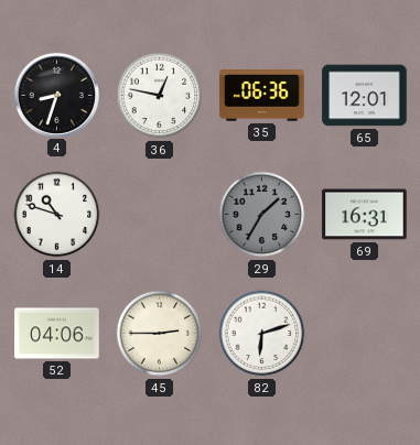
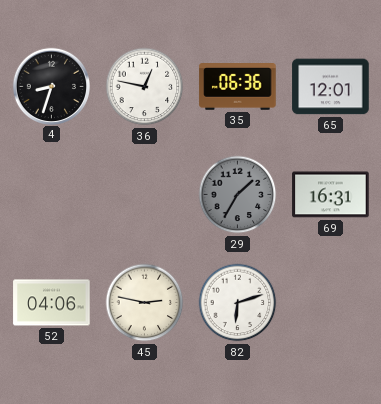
14: 10:48 -> none
45: 2:45 -> 2:47
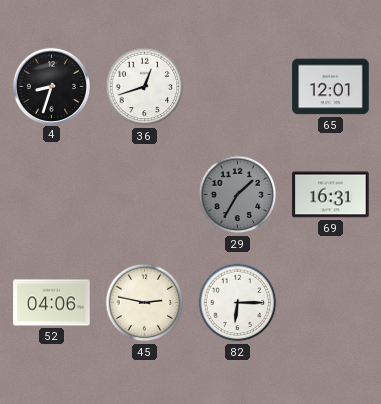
36: 12:47 -> 12:42
35: 06:36 -> none
82: 6:12 -> 6:15
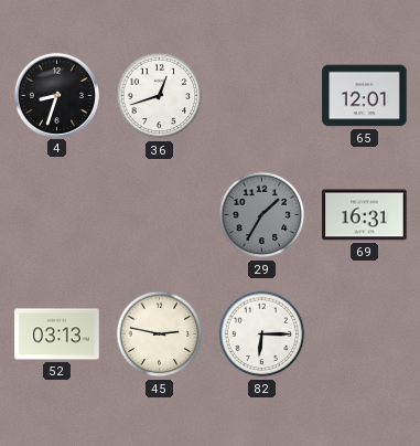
52: 04:06 -> 03:13
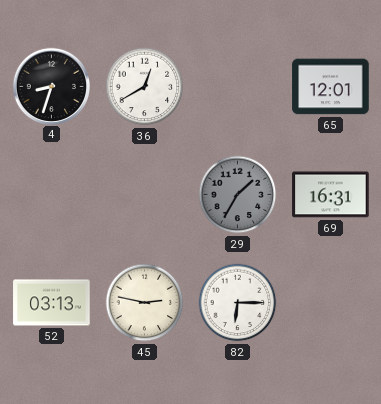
36: 12:42 -> 12:40
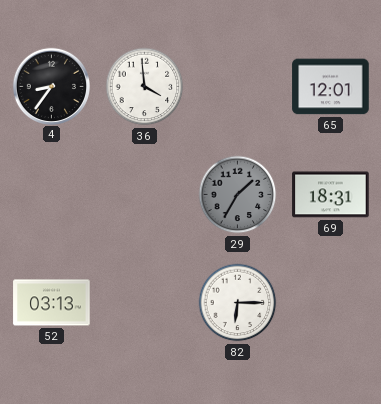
4: 8:33 -> 8:36
36: 12:40 -> 3:59
69: 16:31 -> 18:31
45: 2:47 -> none
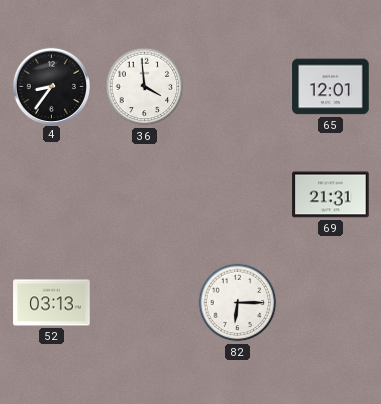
29: 1:35 -> none
69: 18:31 -> 21:31
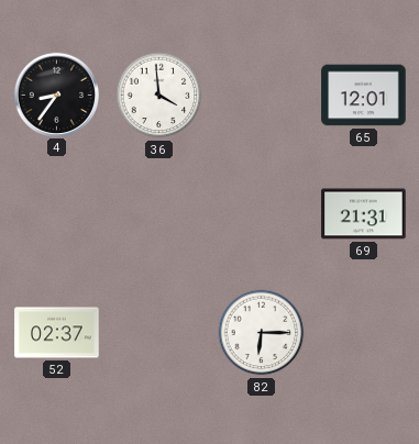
52: 03:13 -> 02:37
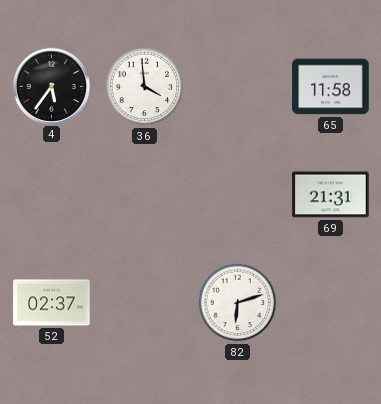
4: 8:36 -> 5:36
65: 12:01 -> 11:58
82: 6:15 -> 6:12
